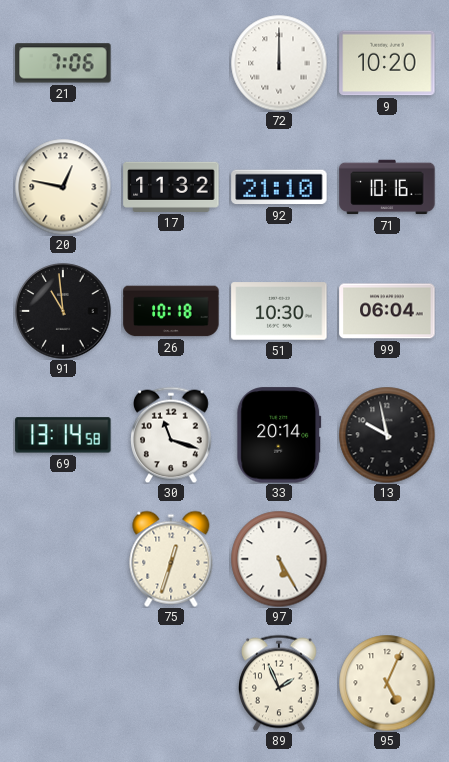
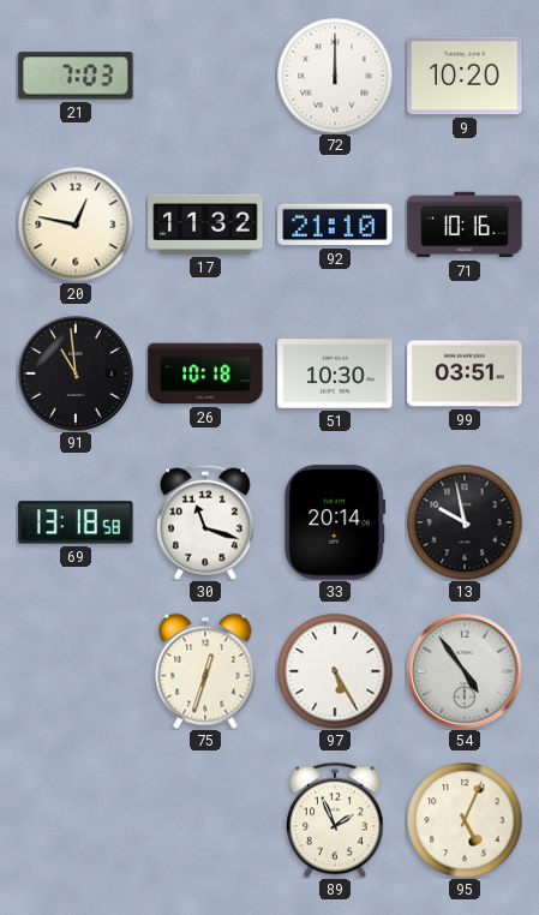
21: 7:06 -> 7:03
99: 06:04 -> 03:51
69: 13:14 -> 13:18
54: none -> 4:54
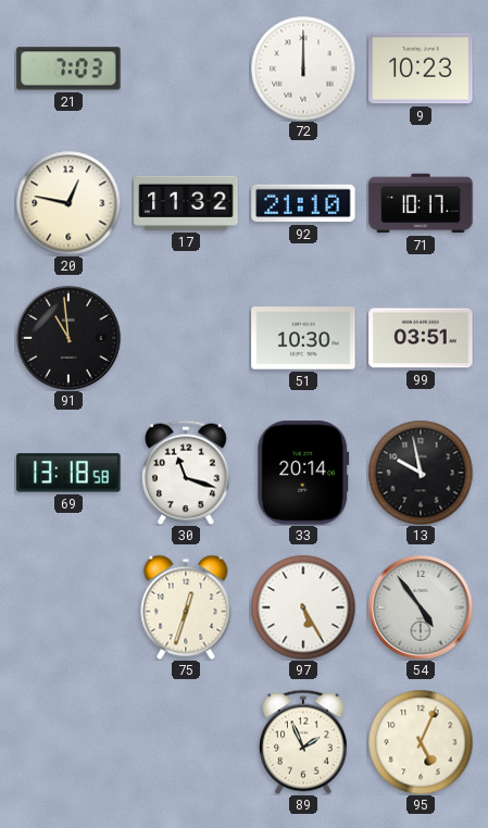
9: 10:20 -> 10:23
71: 10:16 -> 10:17
26: 10:18 -> none
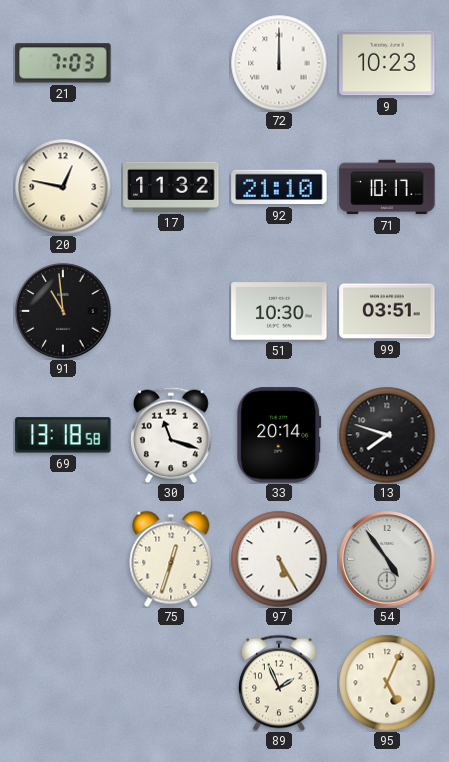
13: 9:58 -> 7:48
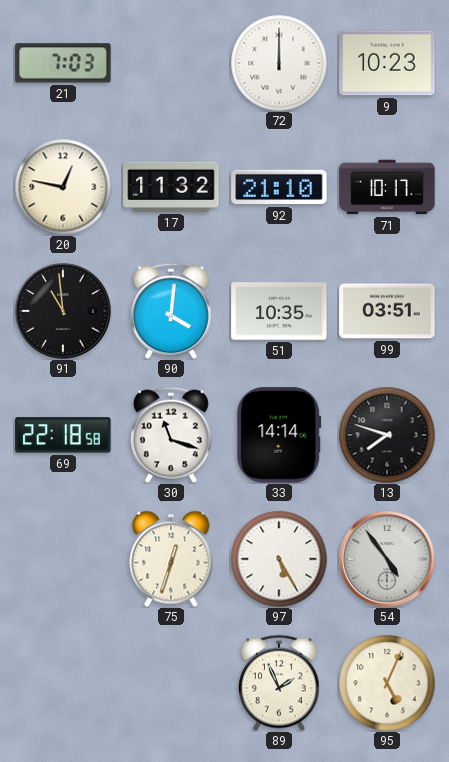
90: none -> 4:01
51: 10:30 -> 10:35
69: 13:18 -> 22:18
33: 20:14 -> 14:14
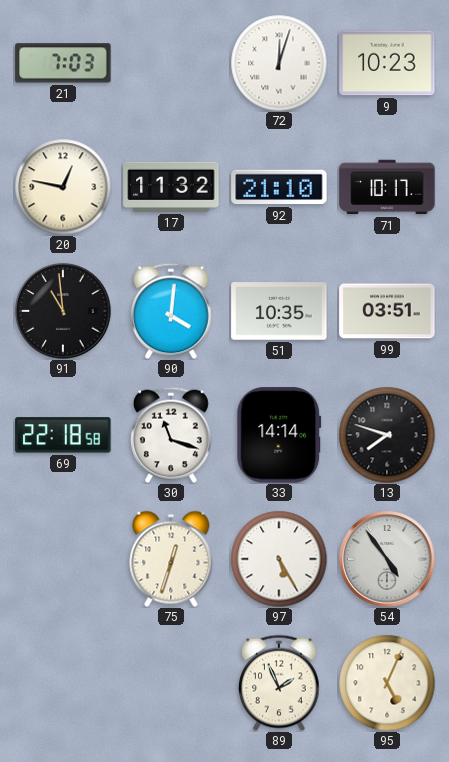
72: 12:00 -> 12:03
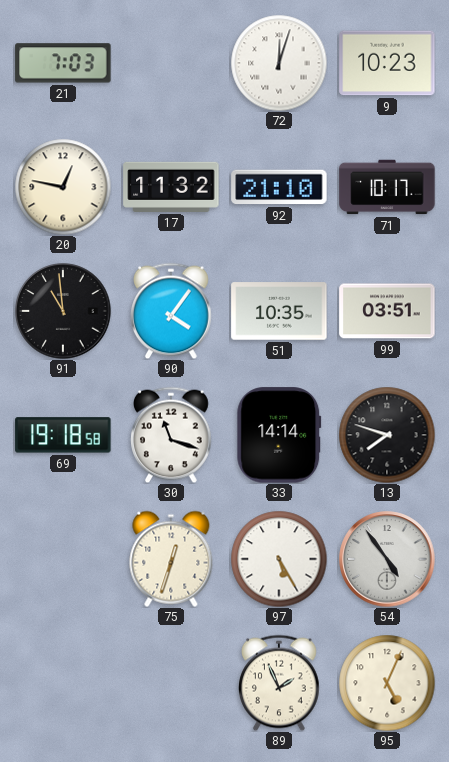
90: 4:01 -> 4:06
69: 22:18 -> 19:18
